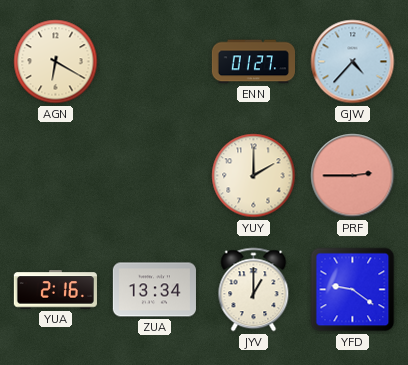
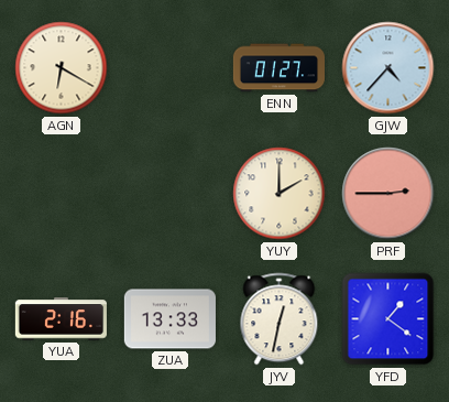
ZUA: 13:34 -> 13:33
JYV: 1:00 -> 12:32
YFD: 9:21 -> 1:21
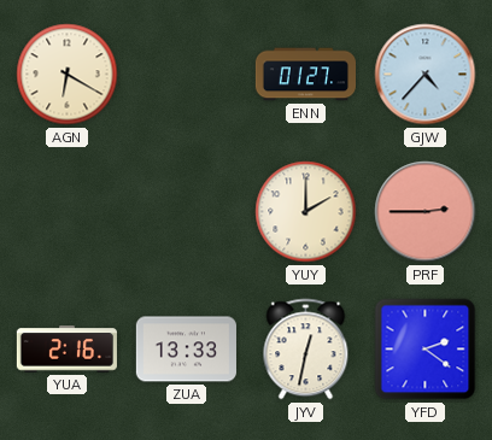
YFD: 1:21 -> 2:21
